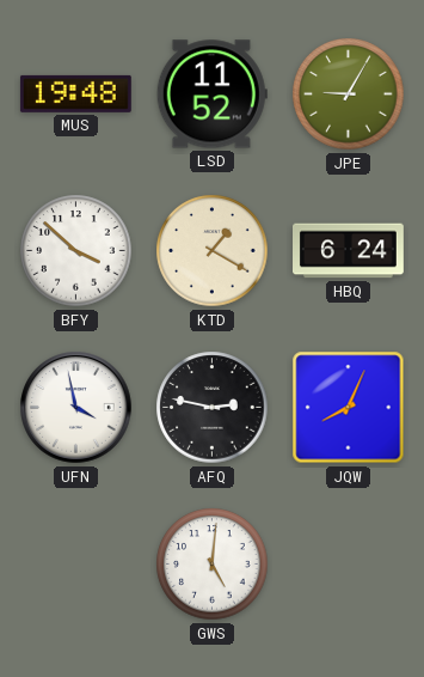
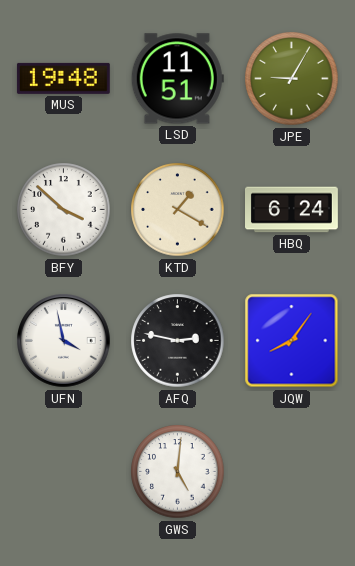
LSD: 11:52 -> 11:51
JQW: 8:04 -> 8:06
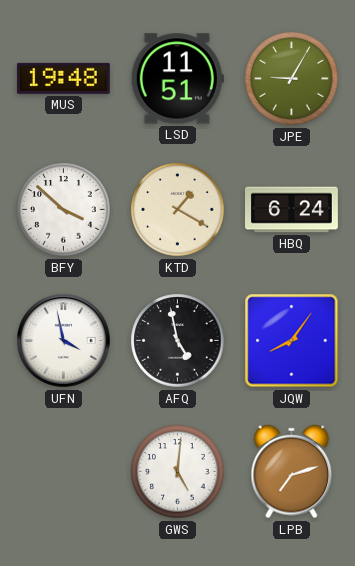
AFQ: 2:47 -> 4:58
LPB: none -> 7:12
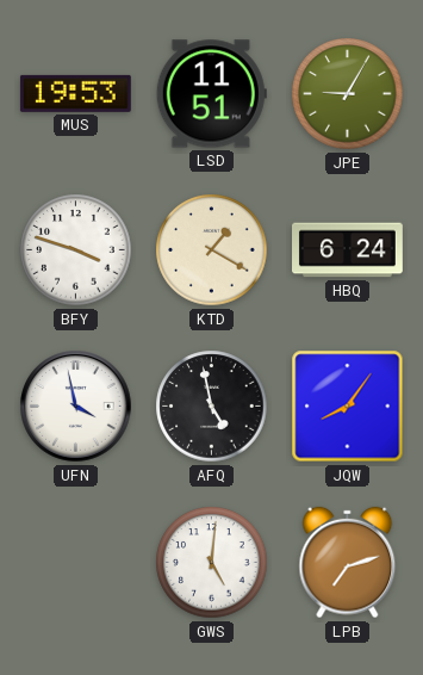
MUS: 19:48 -> 19:53
BFY: 3:52 -> 3:48
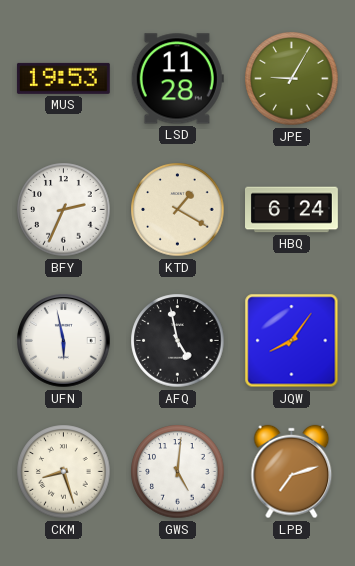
LSD: 11:51 -> 11:28
BFY: 3:48 -> 2:34
UFN: 3:58 -> 5:58
CKM: none -> 8:27
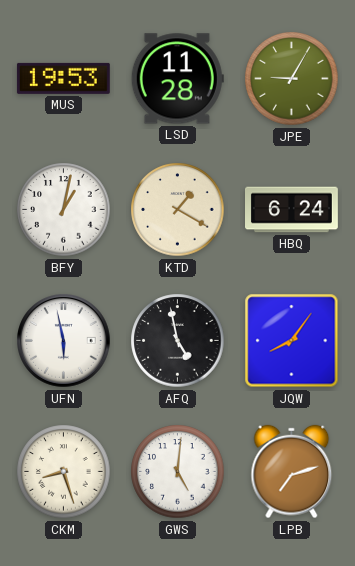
BFY: 2:34 -> 1:02
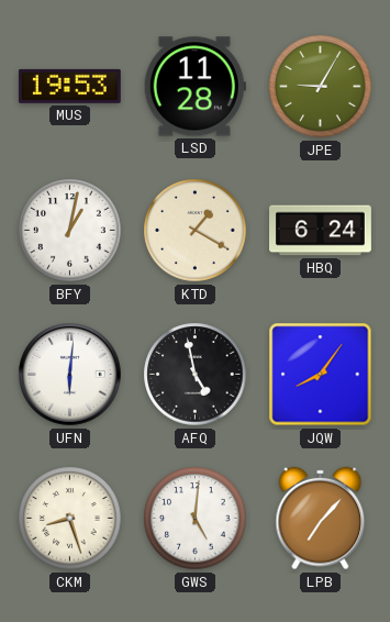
UFN: 5:58 -> 6:01
LPB: 7:12 -> 7:07
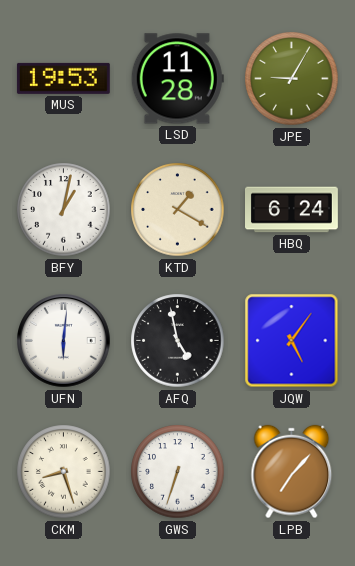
JQW: 8:06 -> 5:06
GWS: 5:01 -> 6:33
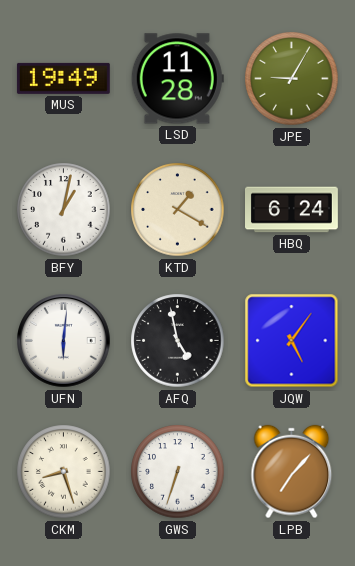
MUS: 19:53 -> 19:49
